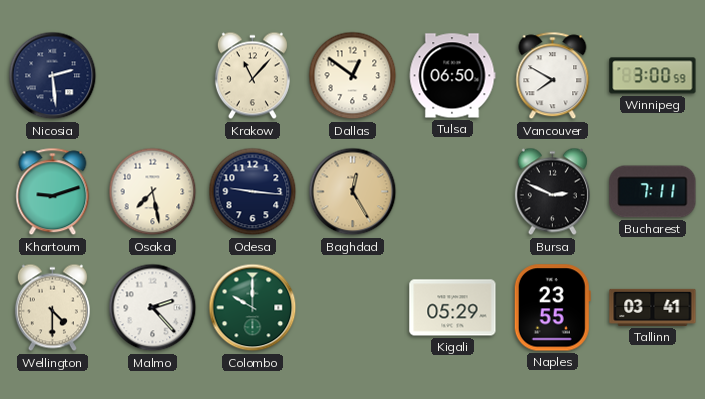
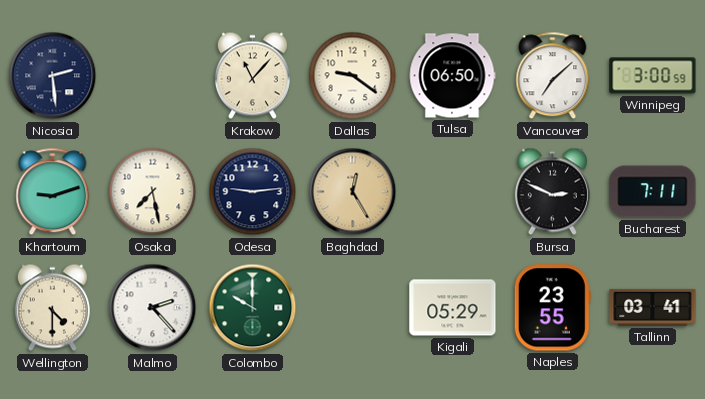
Dallas: 12:51 -> 9:21
Vancouver: 7:50 -> 7:08
Odesa: 9:16 -> 9:14
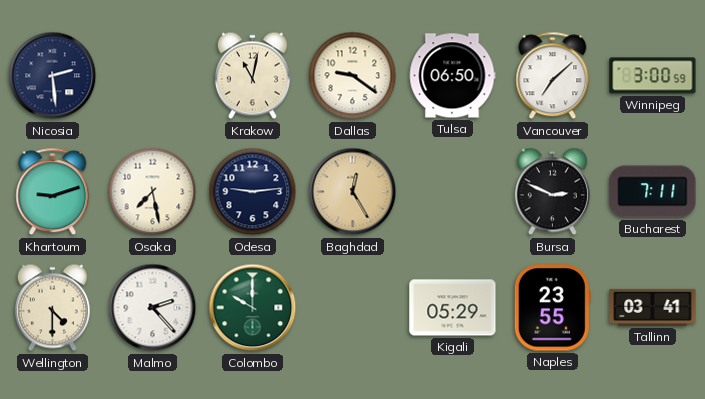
Krakow: 11:07 -> 11:02
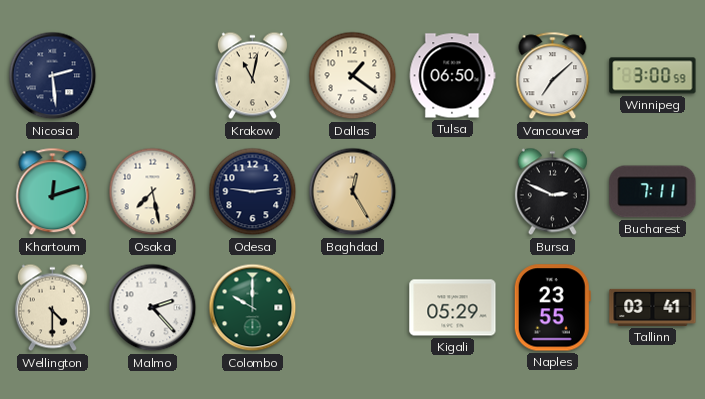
Dallas: 9:21 -> 1:21
Khartoum: 9:12 -> 12:12
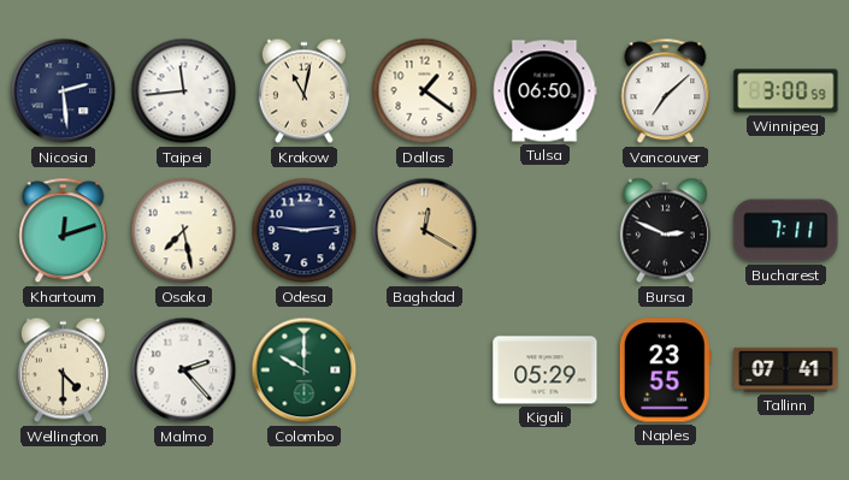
Taipei: none -> 11:44
Baghdad: 12:25 -> 12:20
Tallinn: 03:41 -> 07:41
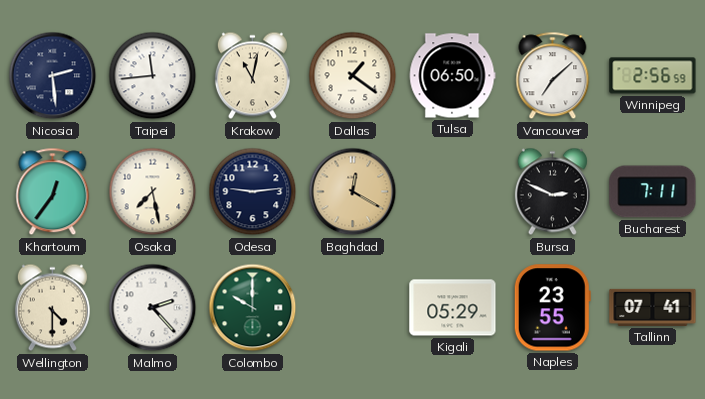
Winnipeg: 3:00 -> 2:56
Khartoum: 12:12 -> 12:36
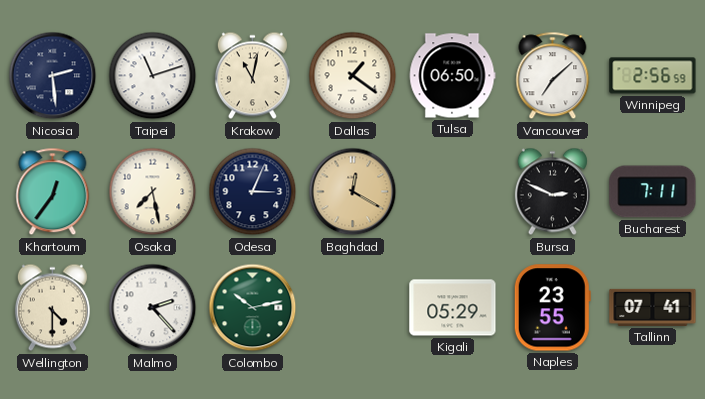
Taipei: 11:44 -> 11:12
Odesa: 9:14 -> 3:04
Colombo: 10:00 -> 10:13
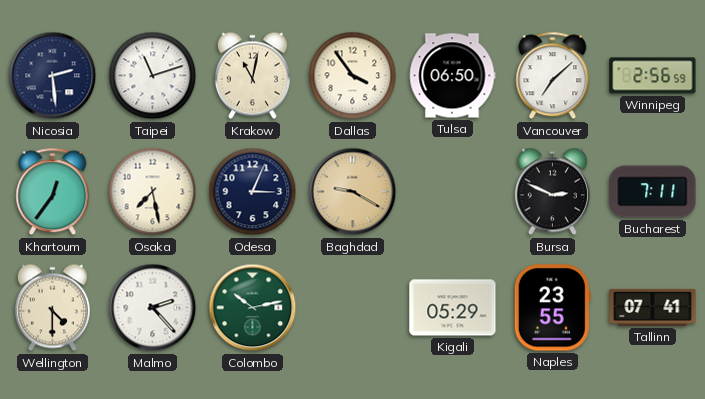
Dallas: 1:21 -> 3:54
Baghdad: 12:20 -> 9:20
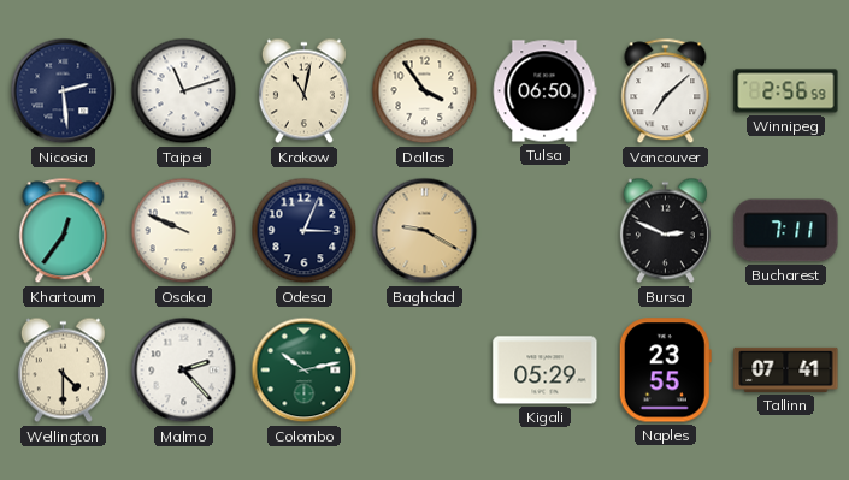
Osaka: 7:28 -> 9:49
